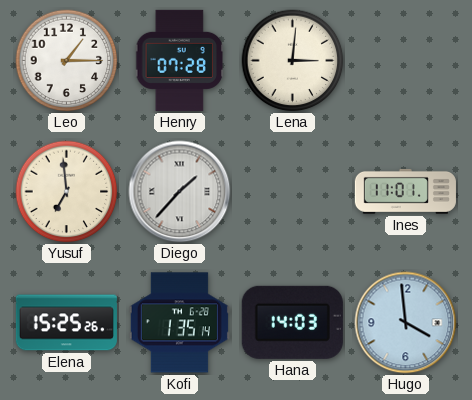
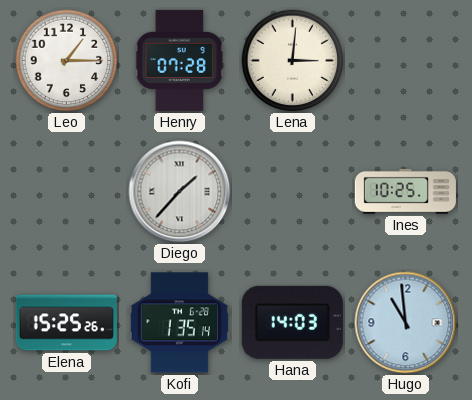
Yusuf: 6:59 -> none
Ines: 11:01 -> 10:25
Hugo: 3:59 -> 10:59
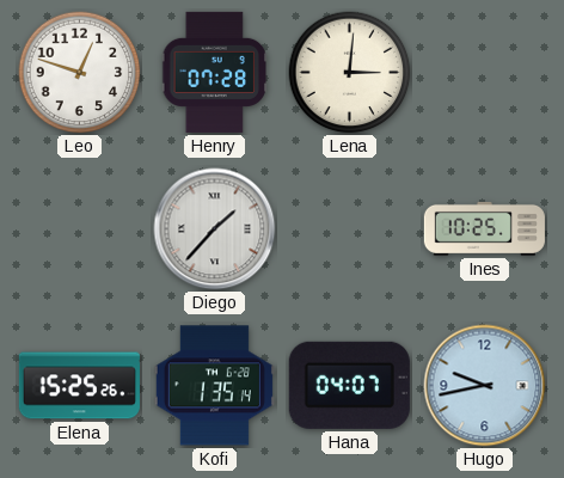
Leo: 1:15 -> 12:48
Hana: 14:03 -> 04:07
Hugo: 10:59 -> 9:43
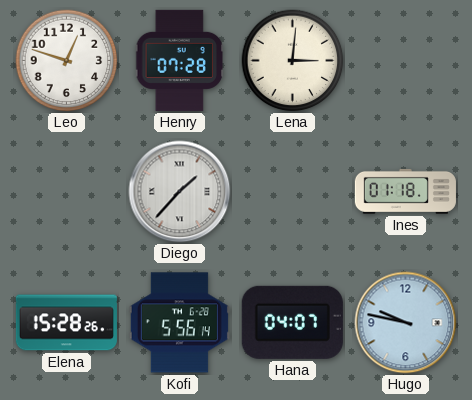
Ines: 10:25 -> 01:18
Elena: 15:25 -> 15:28
Kofi: 1:35 -> 5:56
Hugo: 9:43 -> 9:47
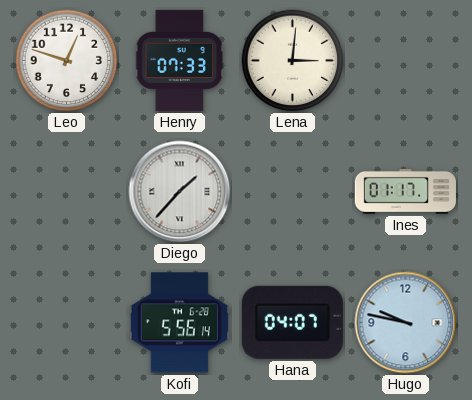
Henry: 07:28 -> 07:33
Ines: 01:18 -> 01:17
Elena: 15:28 -> none
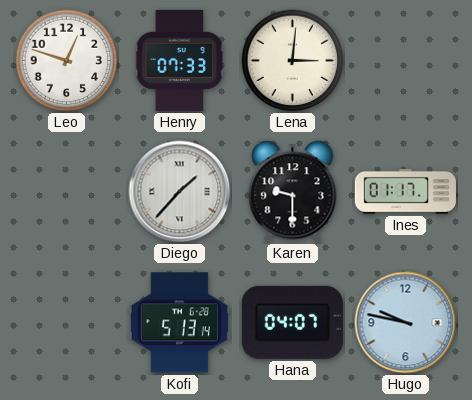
Karen: none -> 9:30
Kofi: 5:56 -> 5:13
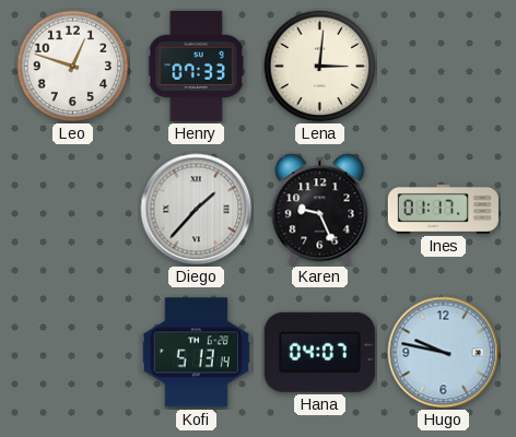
Karen: 9:30 -> 9:26
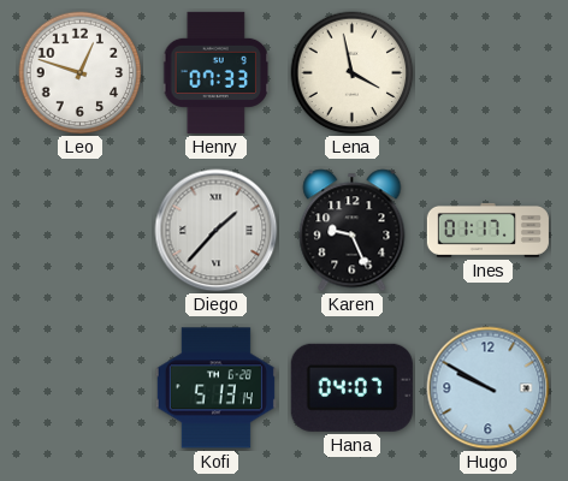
Lena: 3:01 -> 3:58
Hugo: 9:47 -> 9:50
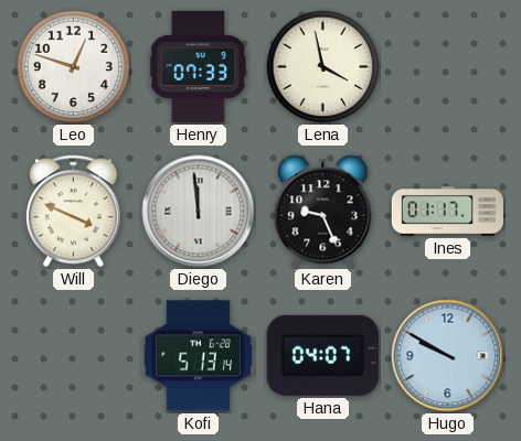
Will: none -> 3:49
Diego: 1:37 -> 11:59
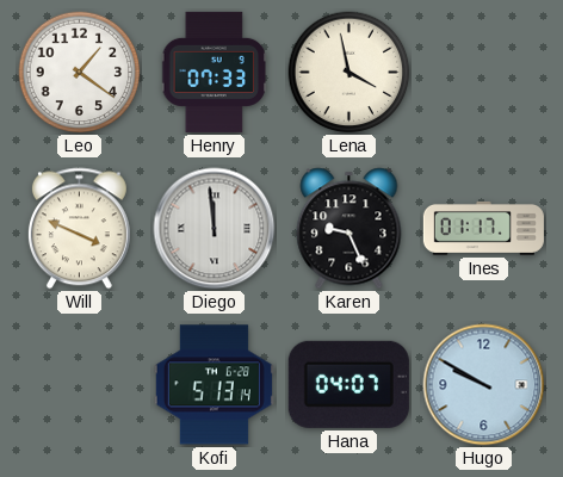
Leo: 12:48 -> 1:21
